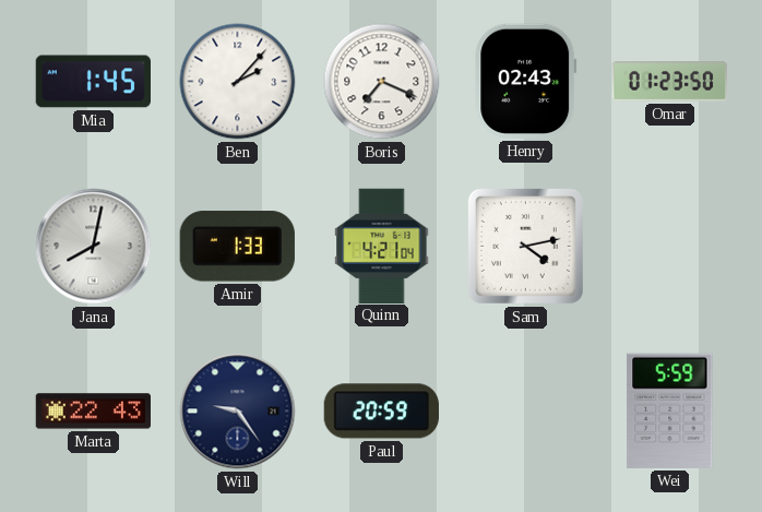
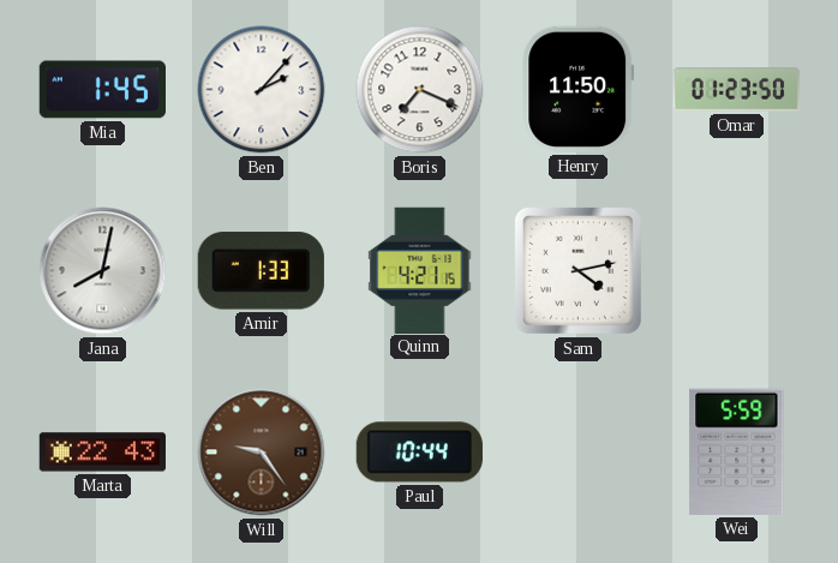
Henry: 02:43 -> 11:50
Quinn: 4:21:04 -> 4:21:15
Will dial: navy -> brown
Paul: 20:59 -> 10:44
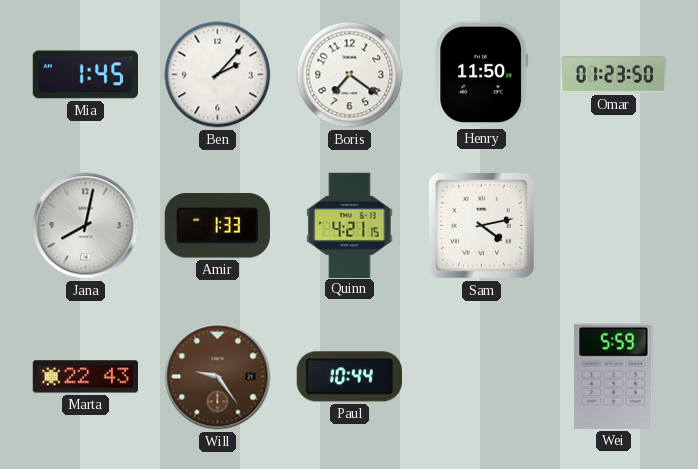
Boris: 7:19 -> 7:21
